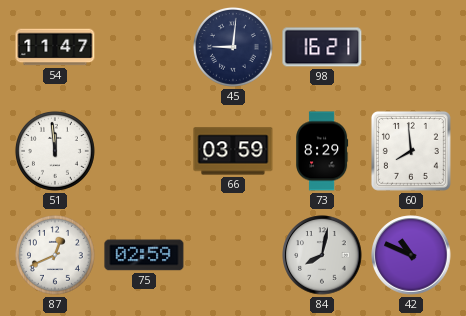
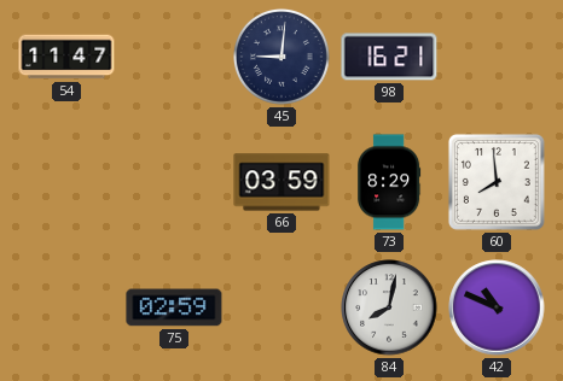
51: 11:59 -> none
87: 12:41 -> none
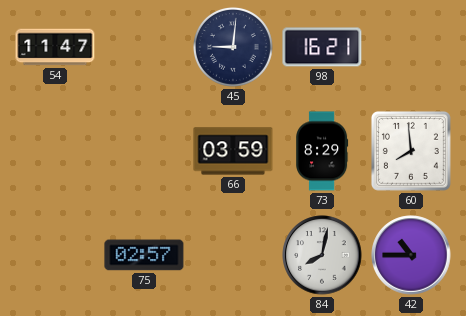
75: 02:59 -> 02:57
42: 10:49 -> 10:45
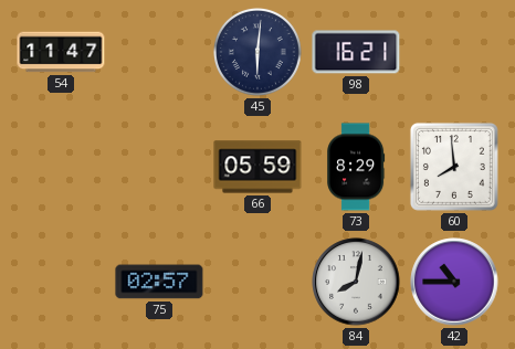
45: 9:01 -> 6:01
66: 03:59 -> 05:59
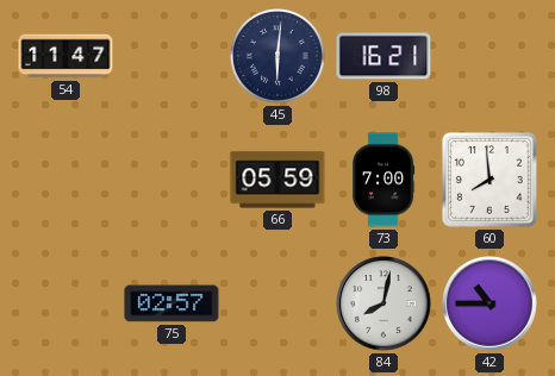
73: 8:29 -> 7:00
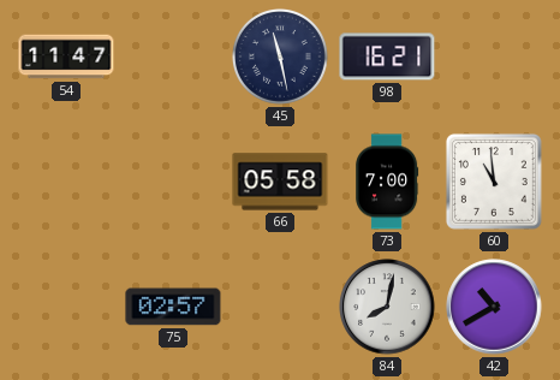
45: 6:01 -> 11:28
66: 05:59 -> 05:58
60: 7:59 -> 10:59
42: 10:45 -> 10:40
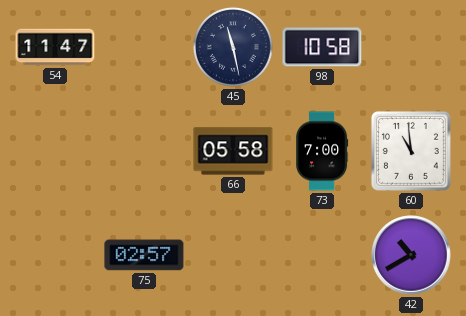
98: 16:21 -> 10:58
84: 8:02 -> none
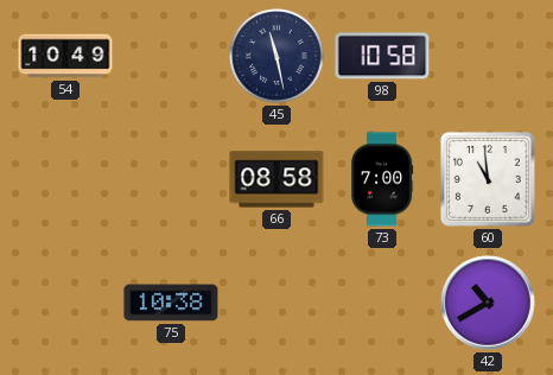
54: 11:47 -> 10:49
66: 05:58 -> 08:58
75: 02:57 -> 10:38
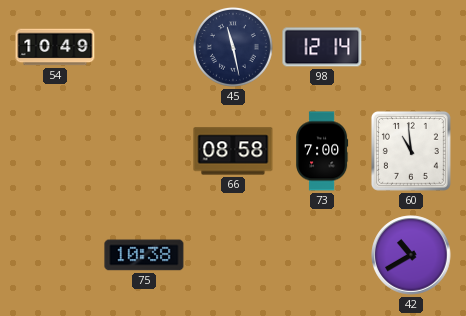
98: 10:58 -> 12:14
